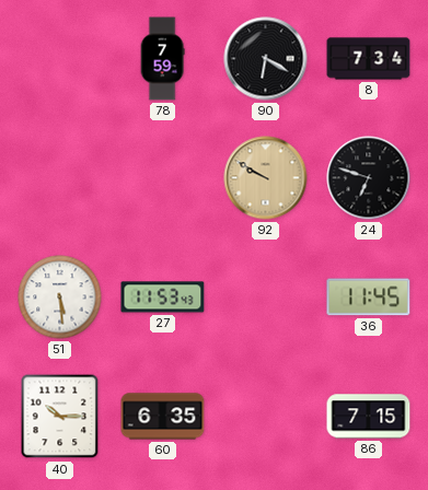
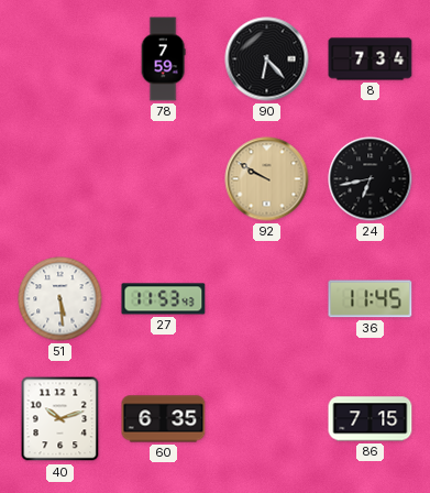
90: 6:20 -> 6:23
24: 6:48 -> 6:43
40: 10:15 -> 10:12
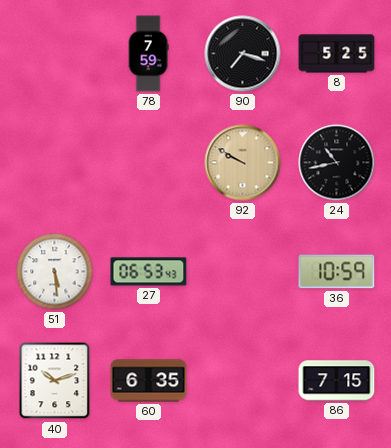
90: 6:23 -> 7:18
8: 7:34 -> 5:25
24: 6:43 -> 10:43
27: 11:53 -> 06:53
36: 11:45 -> 10:59
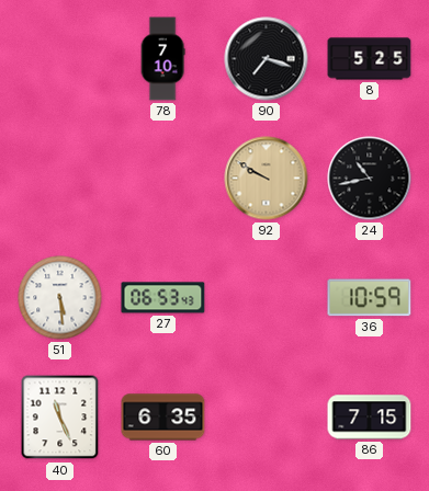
78: 7:59 -> 7:10
40: 10:12 -> 11:26
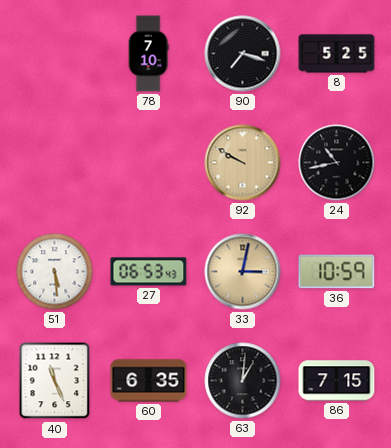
33: none -> 3:02
63: none -> 1:01
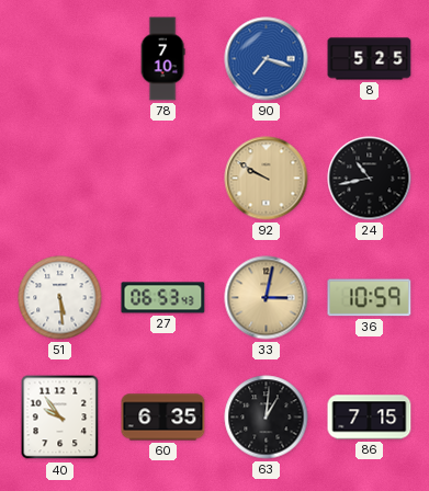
90 dial: black -> blue
40: 11:26 -> 9:54
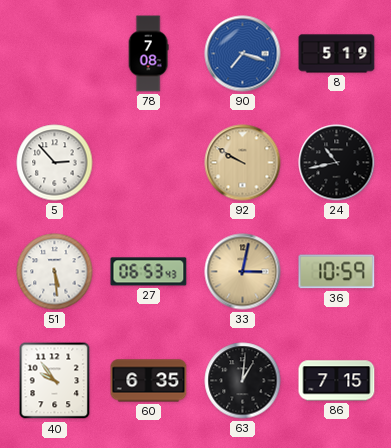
78: 7:10 -> 7:08
8: 5:25 -> 5:19
5: none -> 2:53
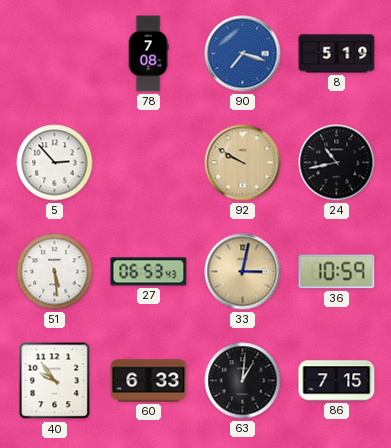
60: 6:35 -> 6:33
